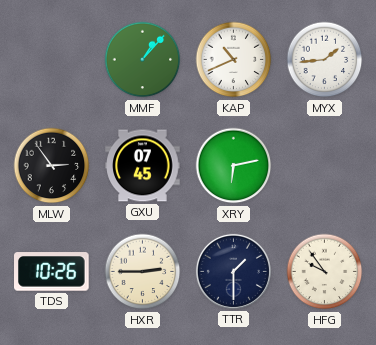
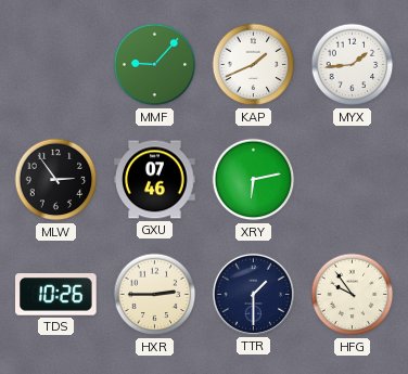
MMF: 1:07 -> 9:07
KAP: 10:41 -> 1:41
GXU: 07:45 -> 07:46
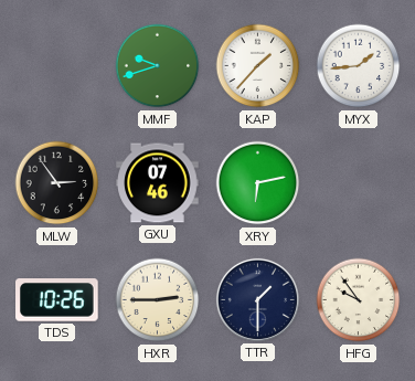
MMF: 9:07 -> 9:42
KAP: 1:41 -> 1:37
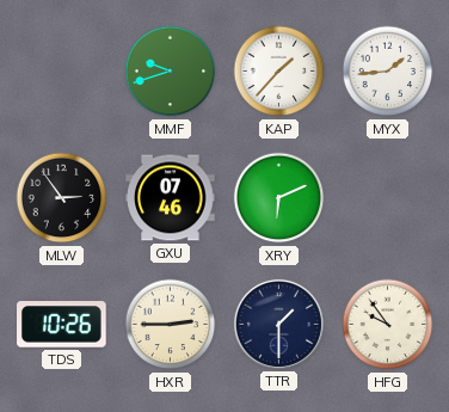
XRY: 6:13 -> 6:11
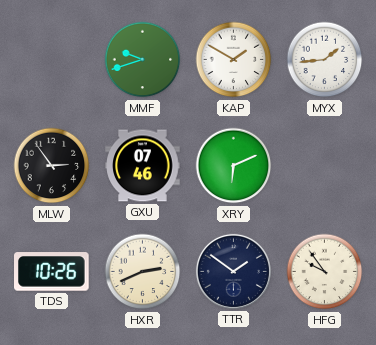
KAP: 1:37 -> 1:50
HXR: 2:45 -> 2:41
TTR: 1:30 -> 1:51
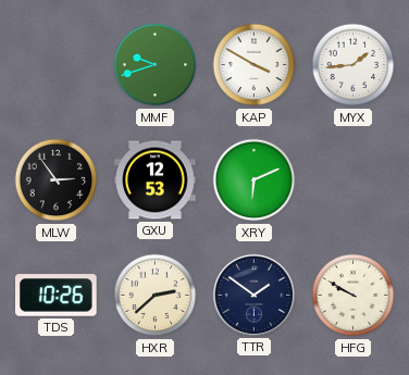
KAP: 1:50 -> 3:50
GXU: 07:46 -> 12:53
HXR: 2:41 -> 2:38
HFG: 9:54 -> 9:50
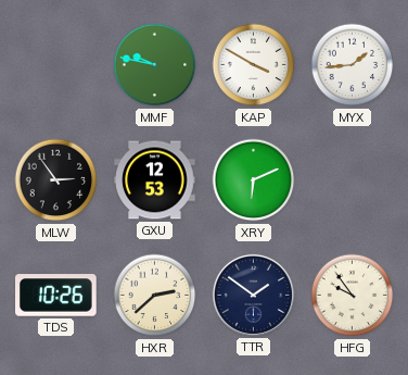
MMF: 9:42 -> 9:47
HFG: 9:50 -> 9:54
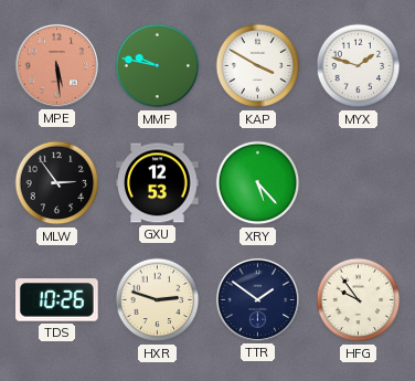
MPE: none -> 5:29
MYX: 1:44 -> 1:48
XRY: 6:11 -> 5:23
HXR: 2:38 -> 2:48
